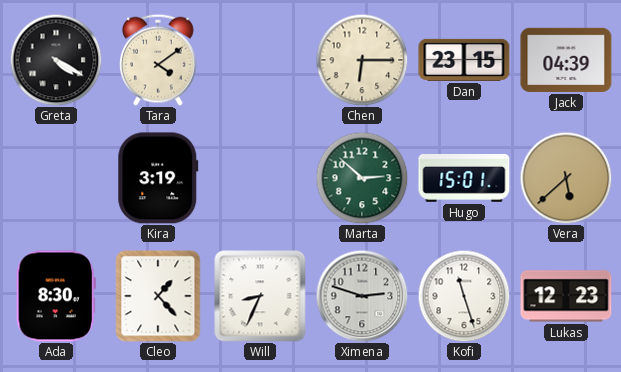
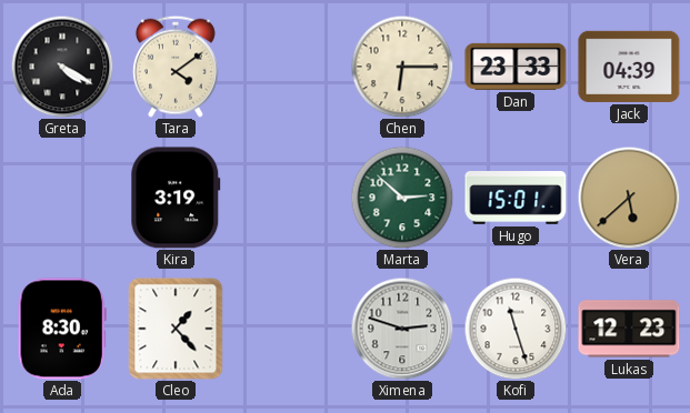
Dan: 23:15 -> 23:33
Will: 8:34 -> none
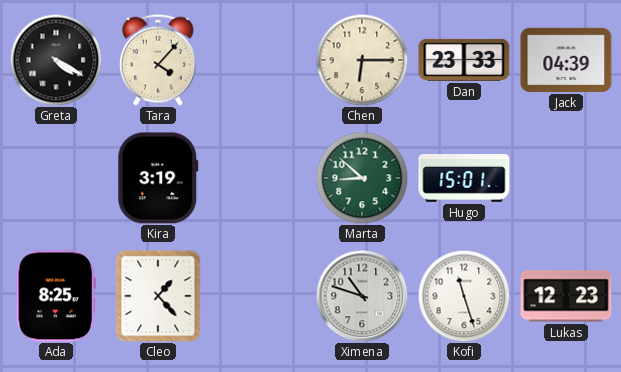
Tara: 4:09 -> 4:07
Marta: 2:52 -> 8:52
Vera: 5:38 -> none
Ada: 8:30 -> 8:25
Ximena: 2:48 -> 10:48
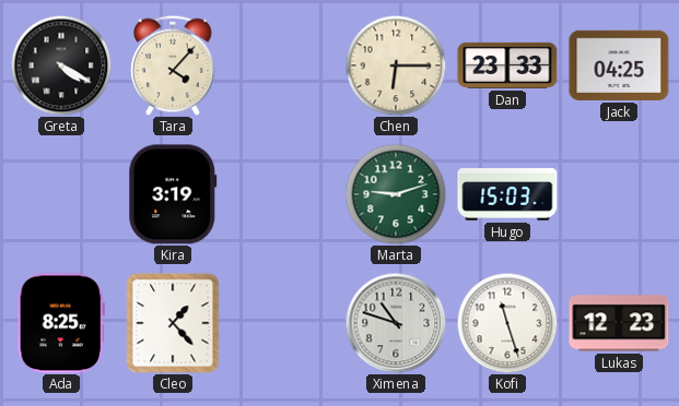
Jack: 04:39 -> 04:25
Marta: 8:52 -> 9:12
Hugo: 15:01 -> 15:03
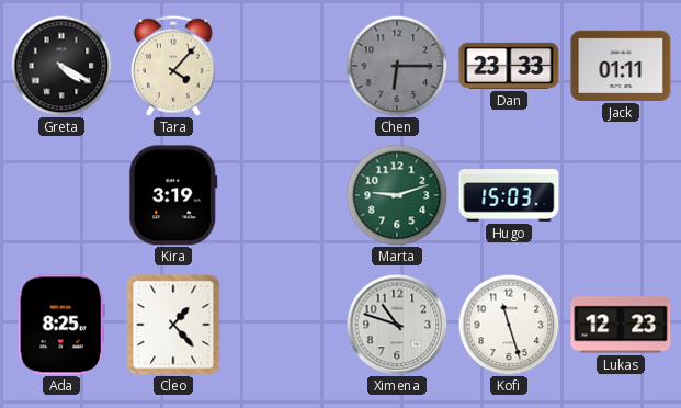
Chen dial: cream -> grey
Jack: 04:25 -> 01:11
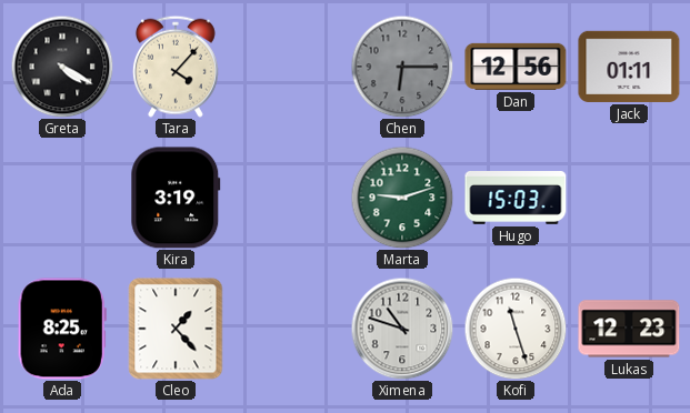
Dan: 23:33 -> 12:56
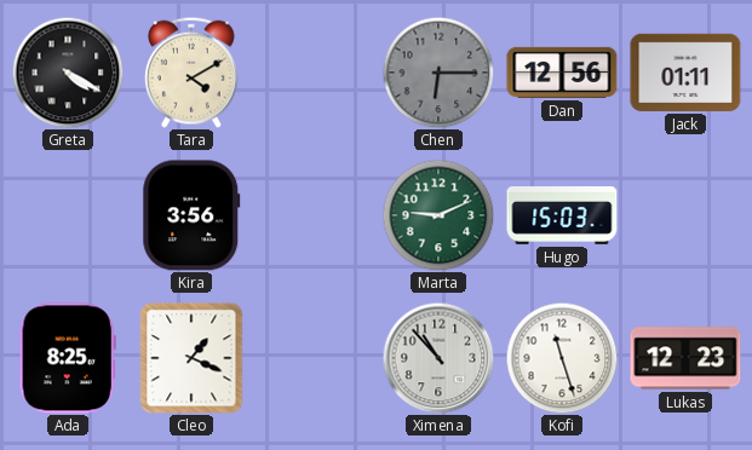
Tara: 4:07 -> 4:10
Kira: 3:19 -> 3:56
Marta: 9:12 -> 9:11
Cleo: 1:23 -> 1:19
Ximena: 10:48 -> 10:53
